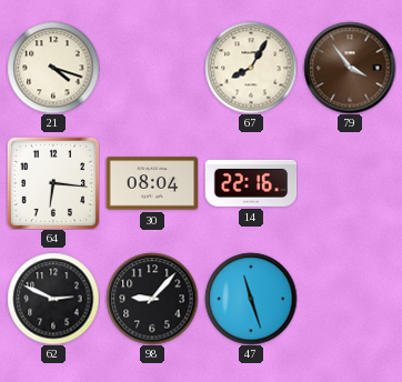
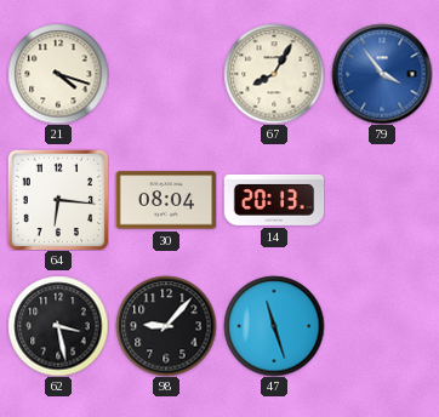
79 dial: brown -> blue
14: 22:16 -> 20:13
62: 2:49 -> 3:28
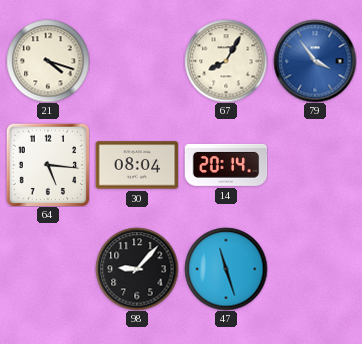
64: 6:16 -> 5:16
14: 20:13 -> 20:14
62: 3:28 -> none
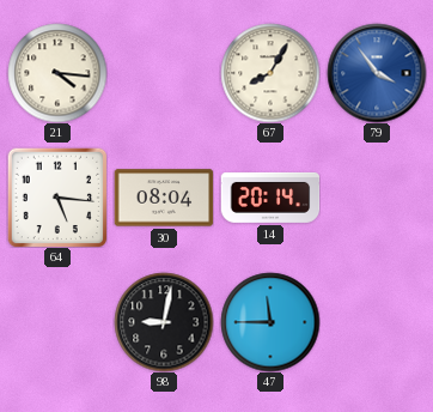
21: 4:18 -> 4:16
98: 9:07 -> 9:02
47: 11:27 -> 11:45
